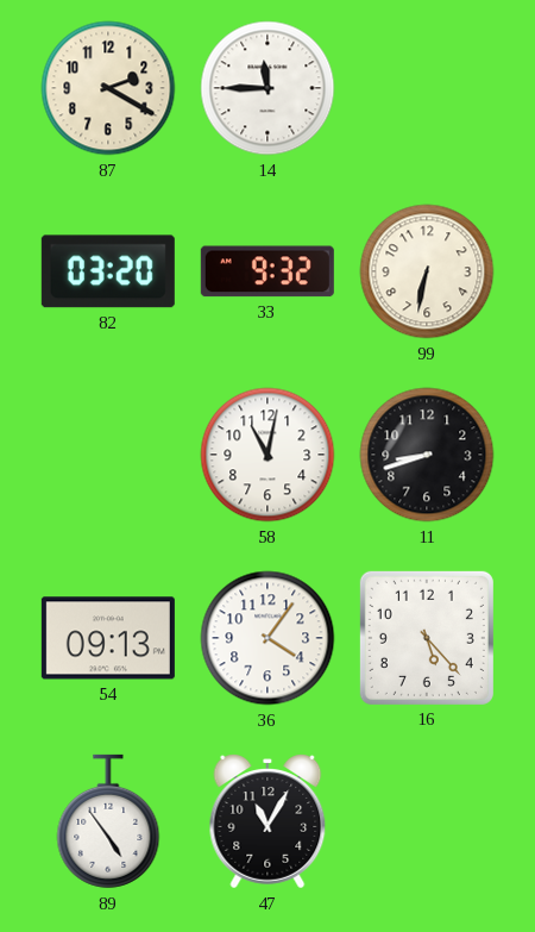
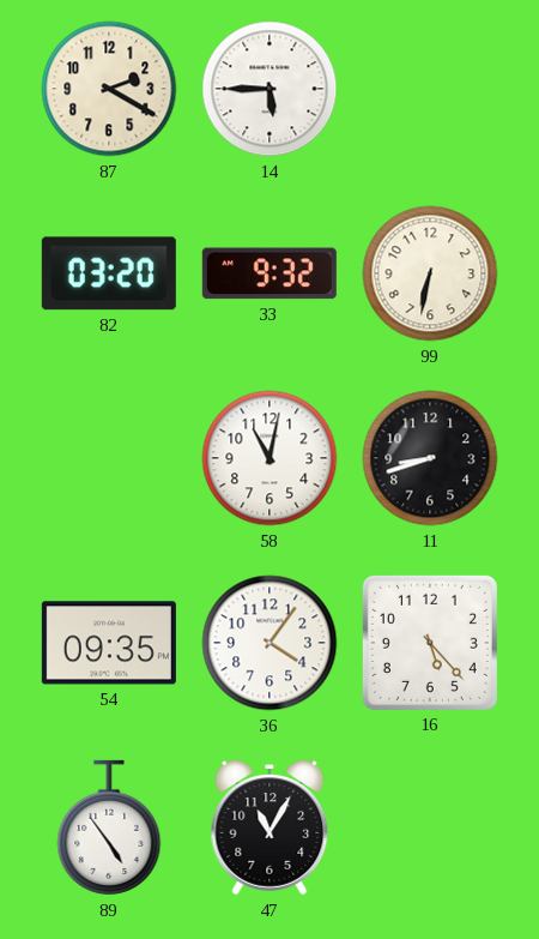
14: 11:45 -> 5:45
54: 09:13 -> 09:35
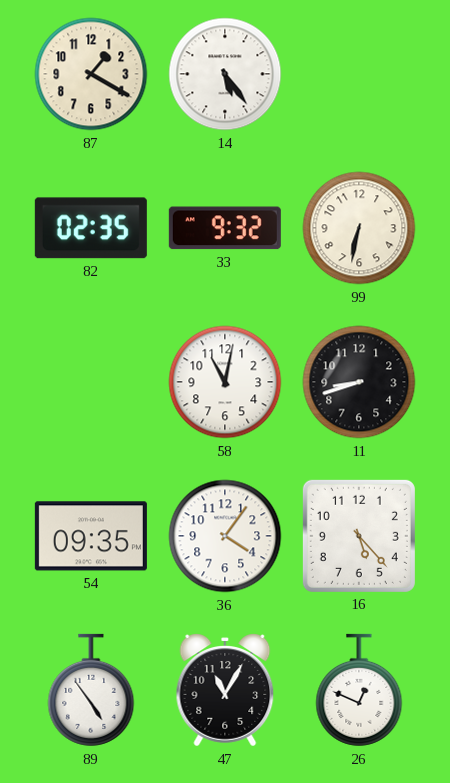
87: 2:20 -> 1:20
14: 5:45 -> 5:24
82: 03:20 -> 02:35
26: none -> 12:49
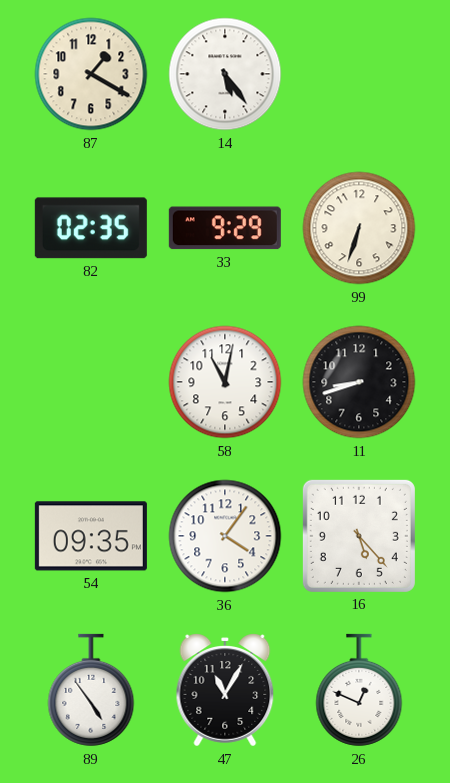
33: 9:32 -> 9:29
99: 6:32 -> 6:33
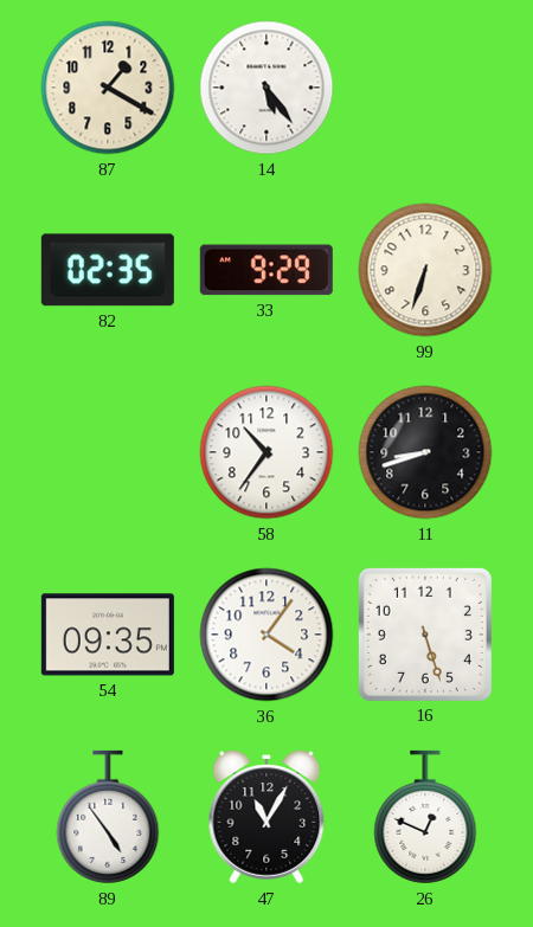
58: 11:02 -> 10:36
16: 5:23 -> 5:27
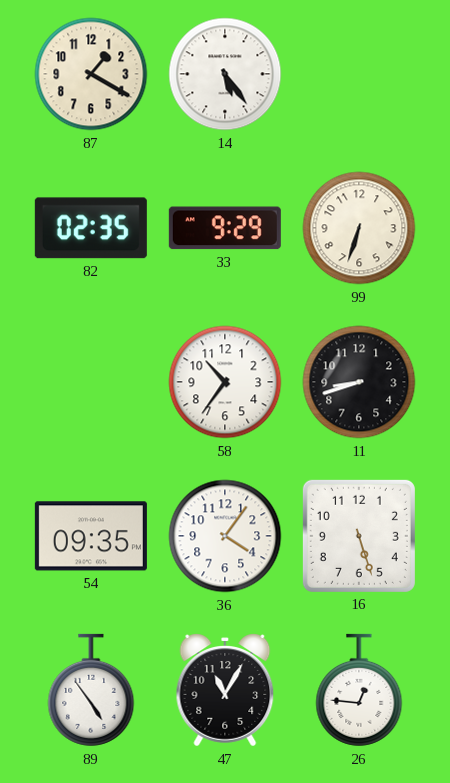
26: 12:49 -> 12:46
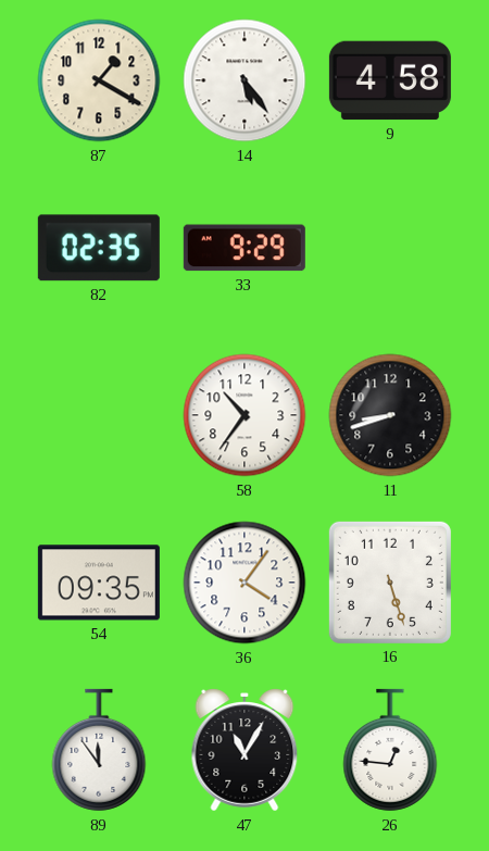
9: none -> 4:58
99: 6:33 -> none
89: 4:54 -> 11:54
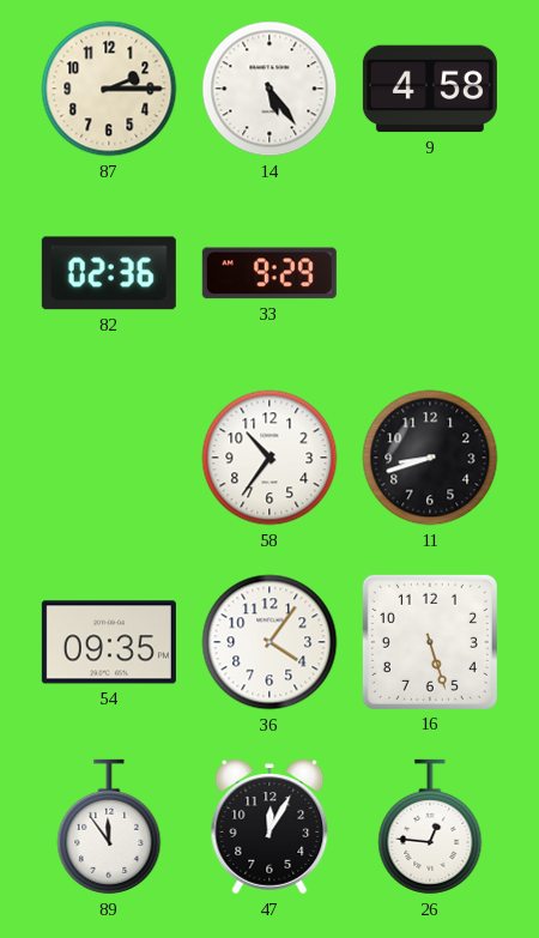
87: 1:20 -> 2:15
82: 02:35 -> 02:36
47: 11:05 -> 12:05
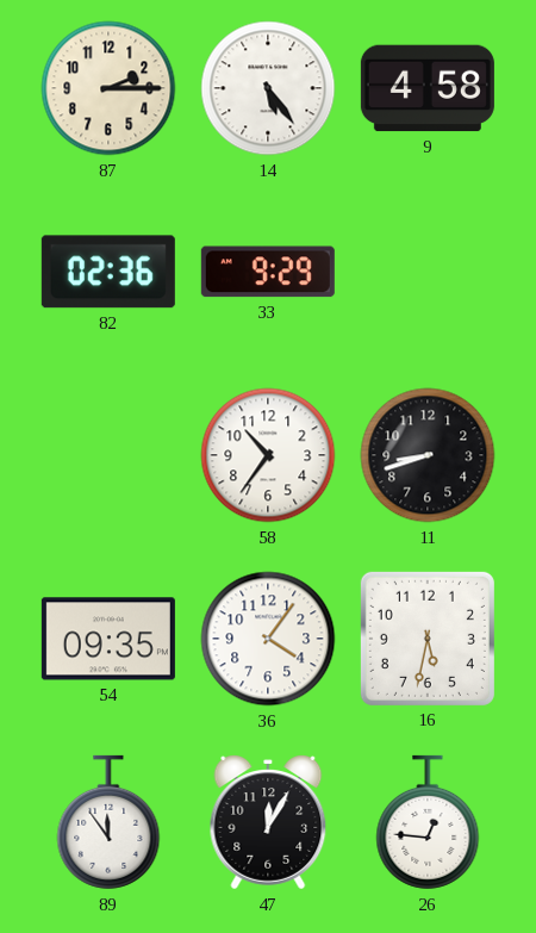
16: 5:27 -> 5:32
